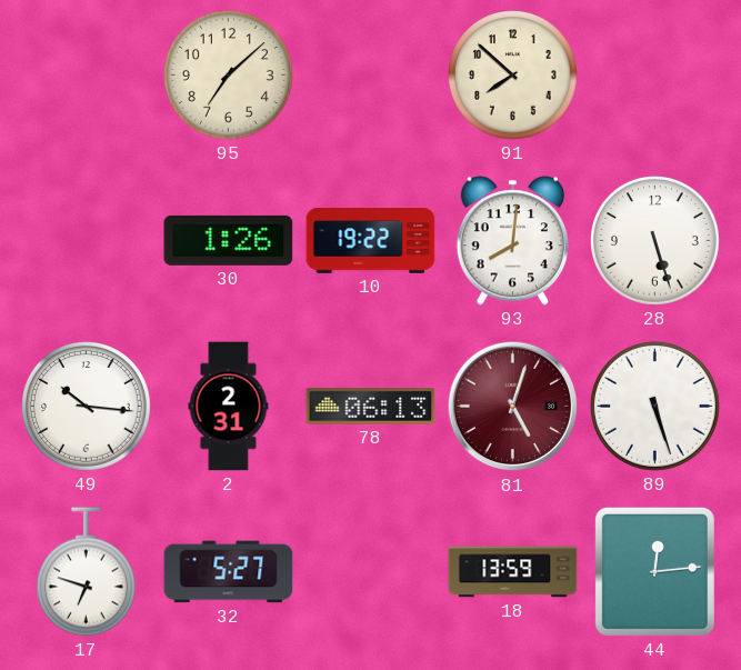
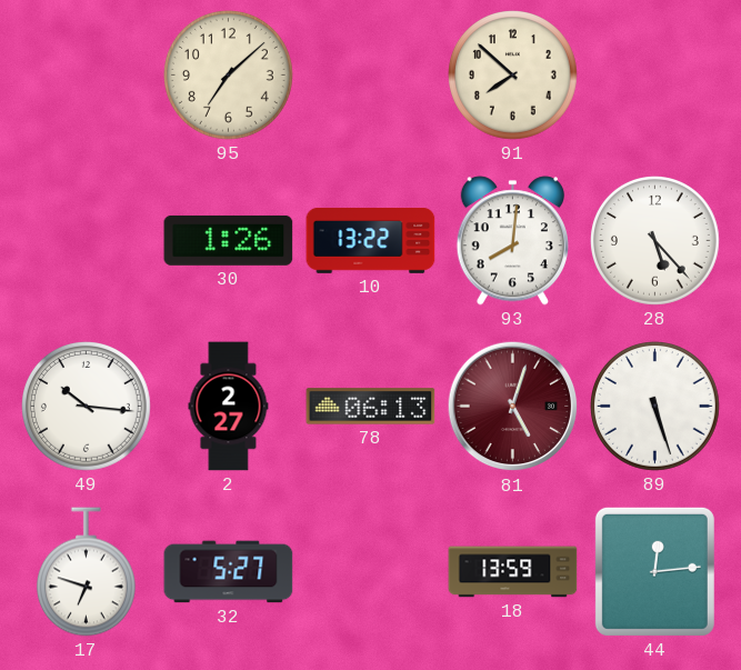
10: 19:22 -> 13:22
28: 5:27 -> 5:23
2: 2:31 -> 2:27
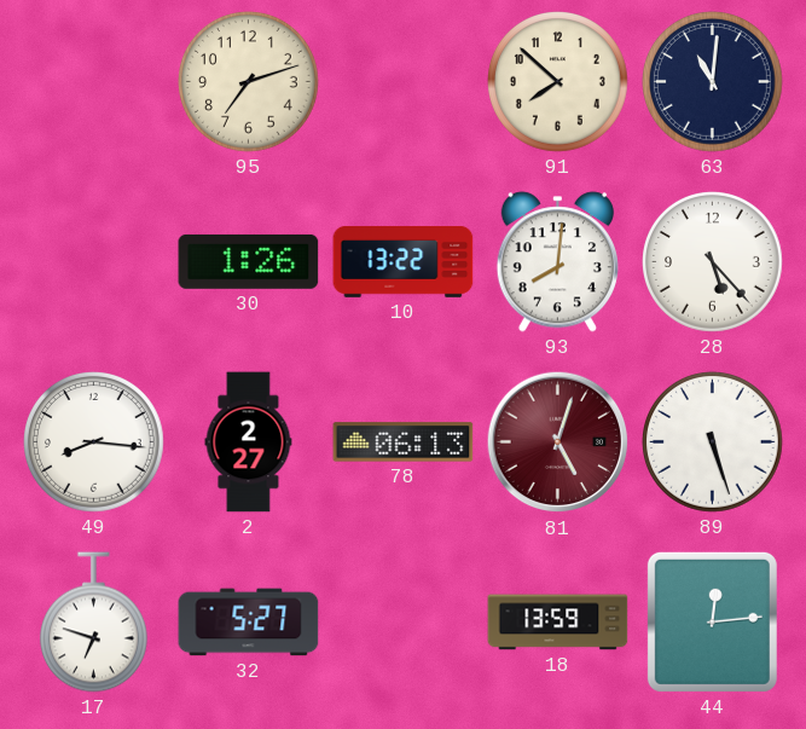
95: 7:08 -> 7:12
63: none -> 11:01
49: 10:16 -> 8:16
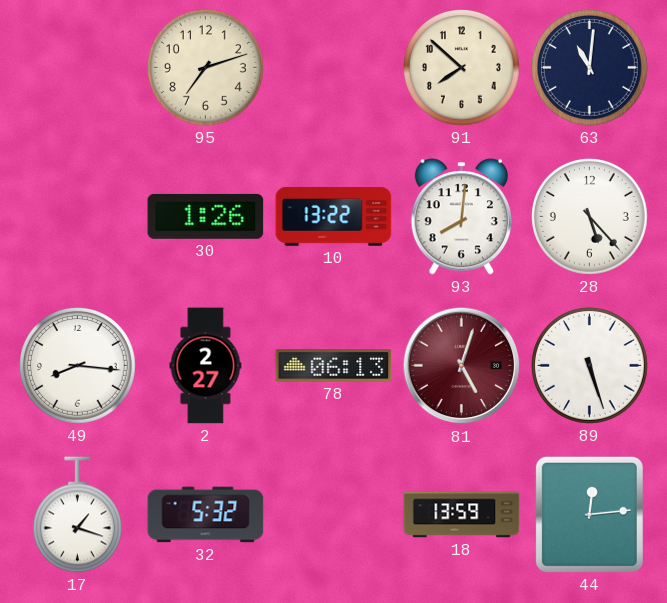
17: 6:48 -> 1:18
32: 5:27 -> 5:32
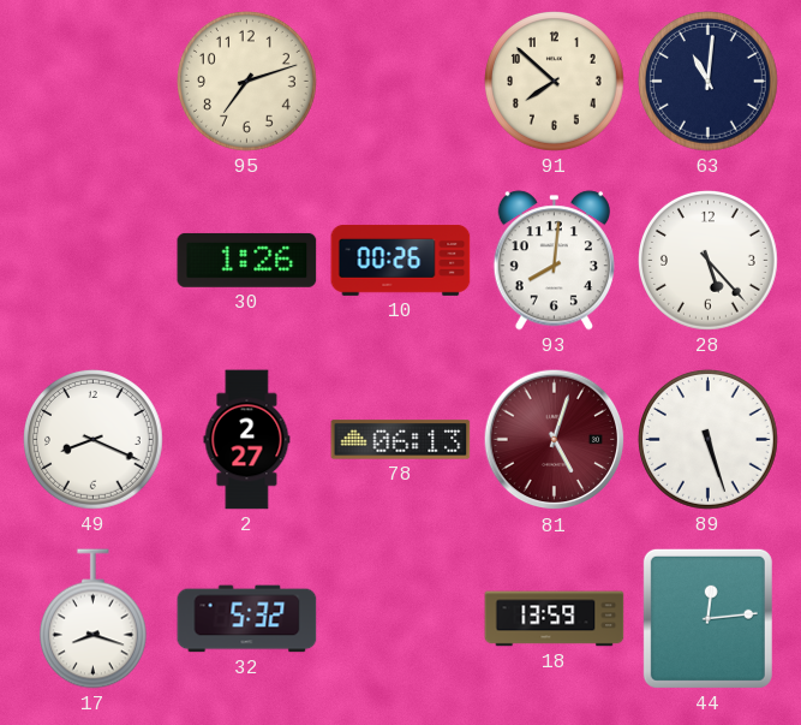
10: 13:22 -> 00:26
49: 8:16 -> 8:19
17: 1:18 -> 8:18
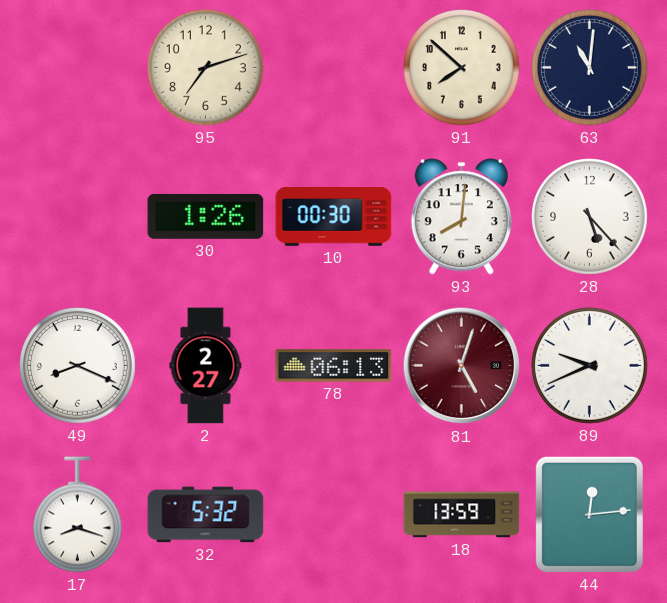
10: 00:26 -> 00:30
89: 5:27 -> 9:41
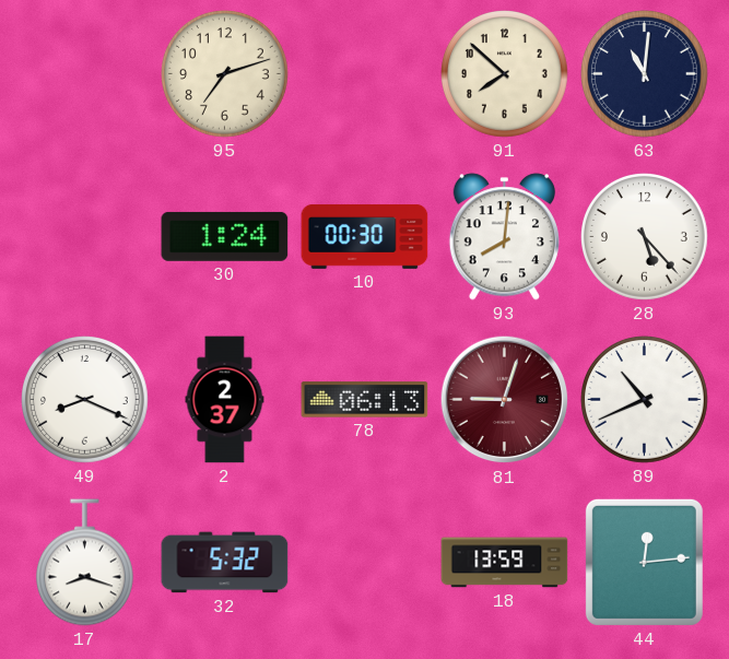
30: 1:26 -> 1:24
2: 2:27 -> 2:37
81: 5:03 -> 9:03
89: 9:41 -> 10:41
